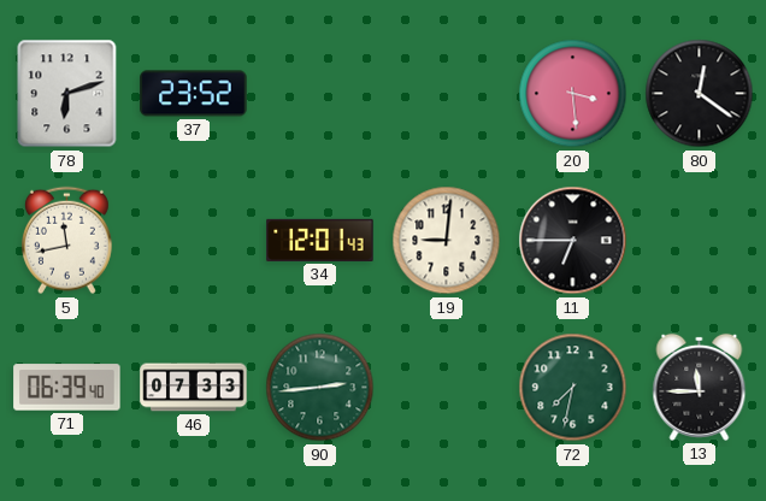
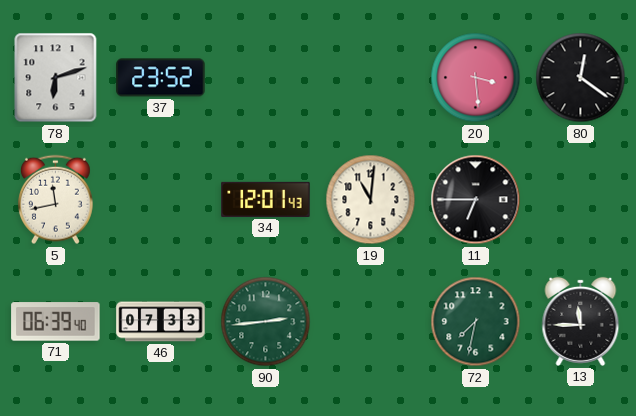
19: 9:01 -> 11:01
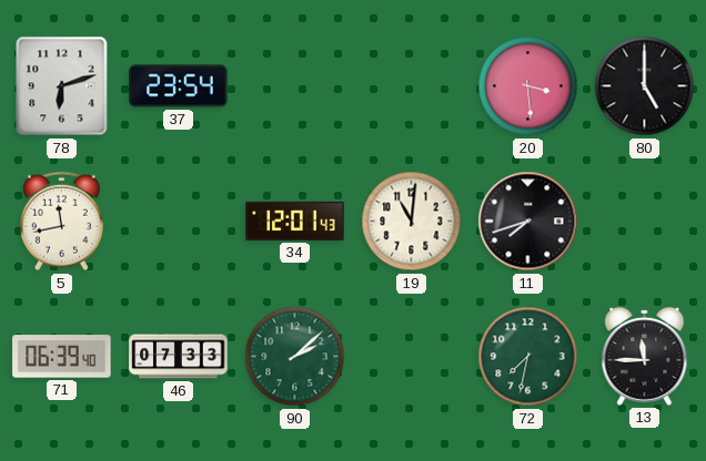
37: 23:52 -> 23:54
80: 12:21 -> 5:00
11: 6:45 -> 7:42
90: 2:44 -> 2:08
